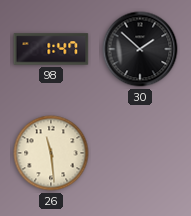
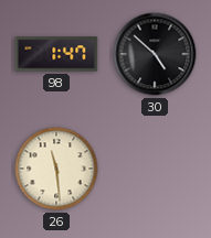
30: 1:52 -> 4:52
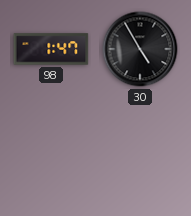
30: 4:52 -> 4:55
26: 11:29 -> none
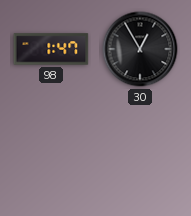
30: 4:55 -> 12:55
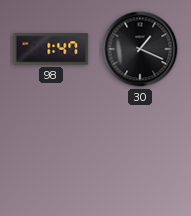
30: 12:55 -> 1:19
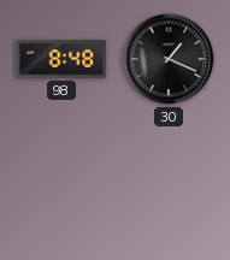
98: 1:47 -> 8:48
